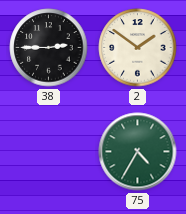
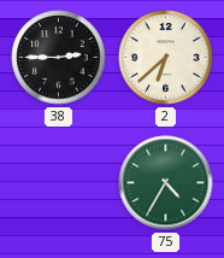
2: 1:51 -> 6:38
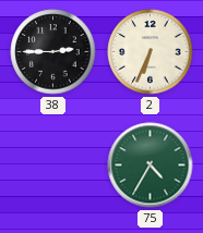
2: 6:38 -> 6:34
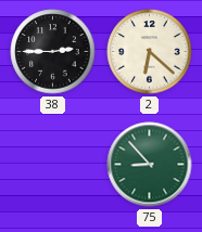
2: 6:34 -> 6:22
75: 4:35 -> 8:53
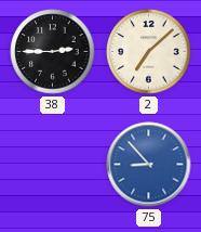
2: 6:22 -> 7:08
75 dial: green -> blue
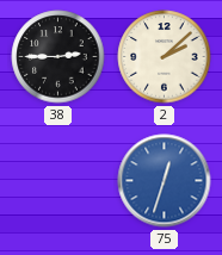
2: 7:08 -> 2:08
75: 8:53 -> 12:33
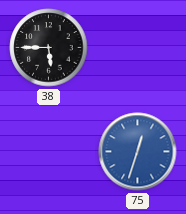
38: 2:45 -> 5:45
2: 2:08 -> none
